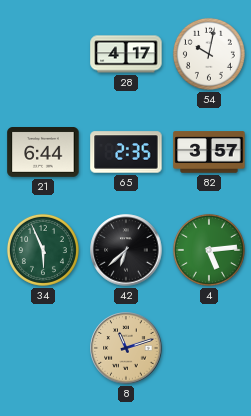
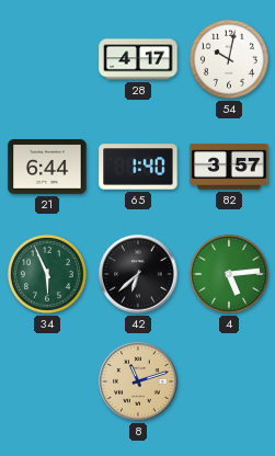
65: 2:35 -> 1:40
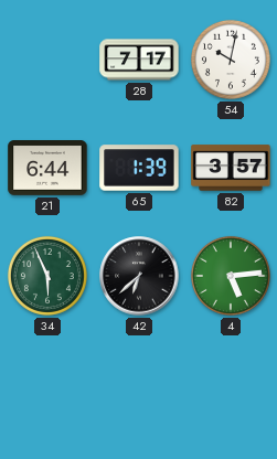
28: 4:17 -> 7:17
65: 1:40 -> 1:39
8: 11:12 -> none
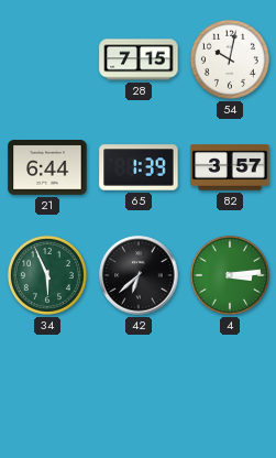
28: 7:17 -> 7:15
4: 5:14 -> 3:14
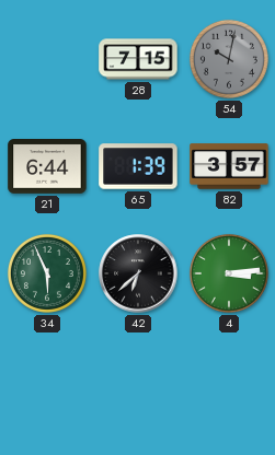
54 dial: white -> grey
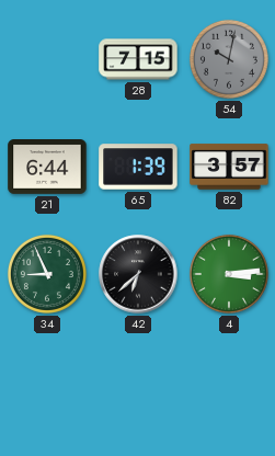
34: 5:56 -> 8:56
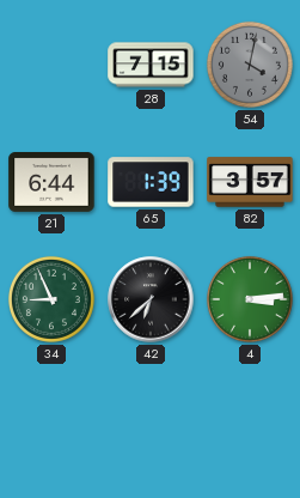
54: 10:02 -> 4:02
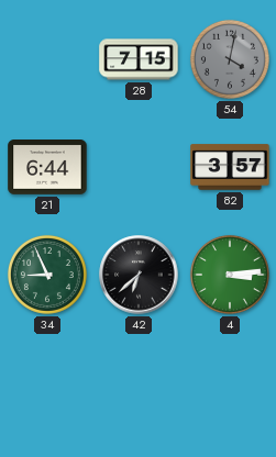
65: 1:39 -> none
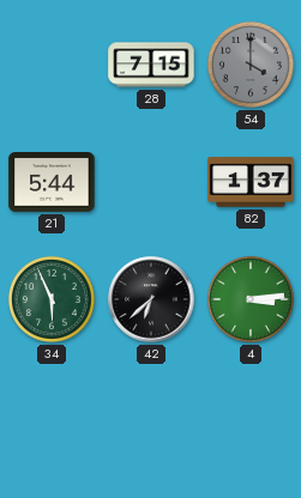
54: 4:02 -> 4:00
21: 6:44 -> 5:44
82: 3:57 -> 1:37
34: 8:56 -> 5:56
